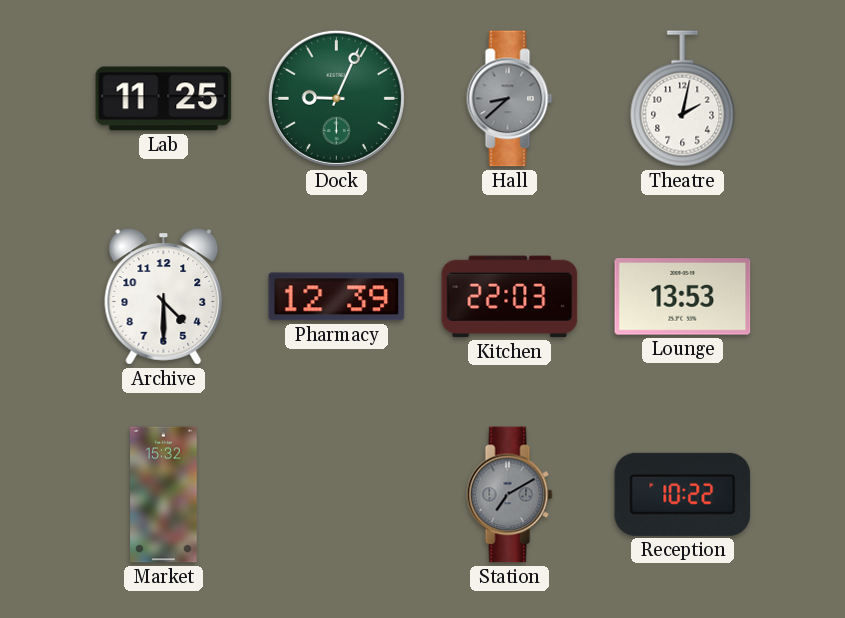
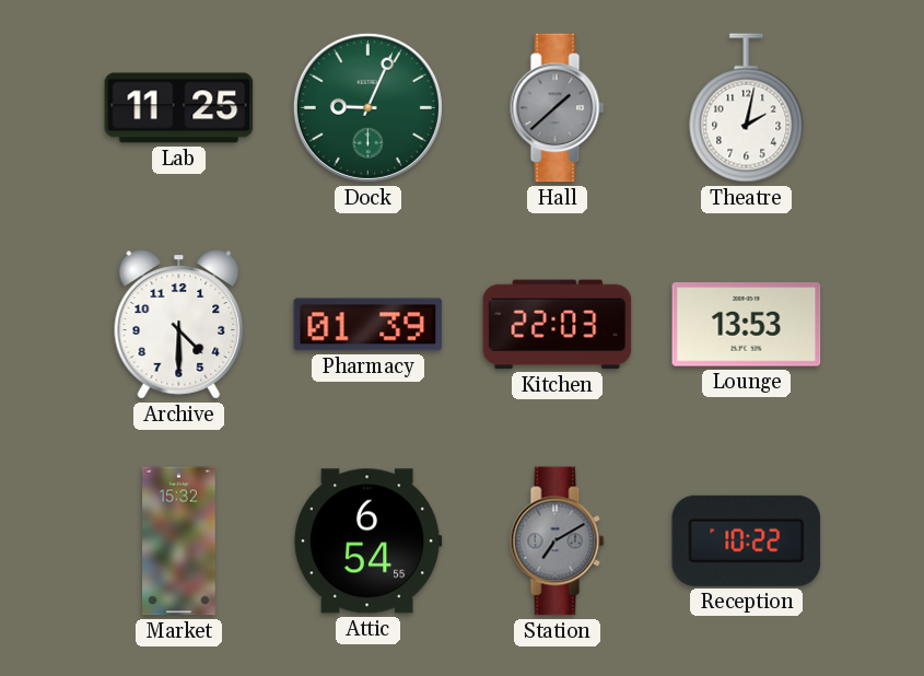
Hall: 8:38 -> 1:38
Pharmacy: 12:39 -> 01:39
Attic: none -> 6:54
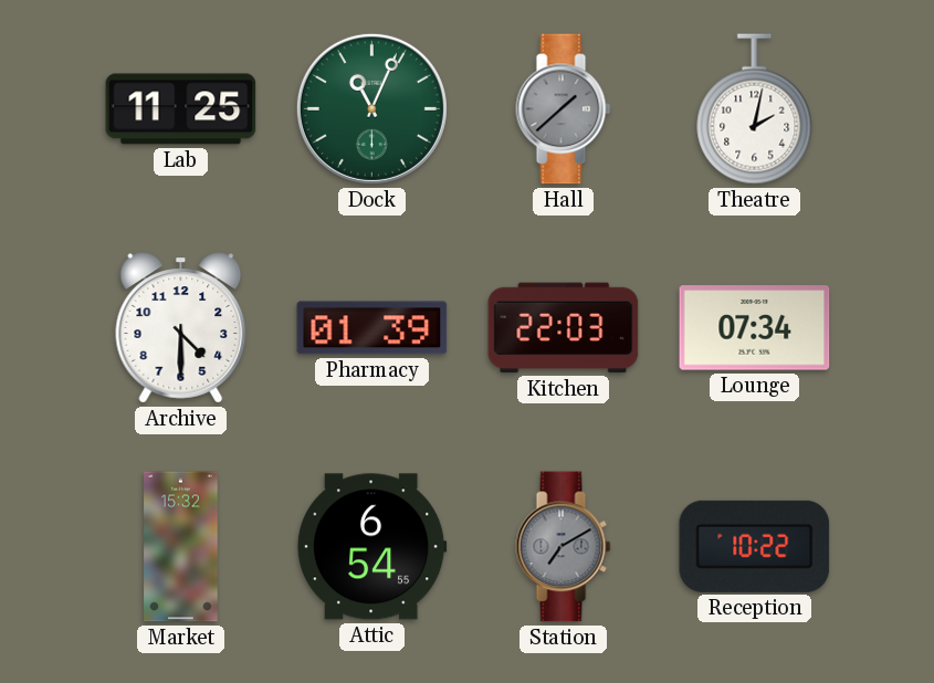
Dock: 9:04 -> 11:04
Lounge: 13:53 -> 07:34
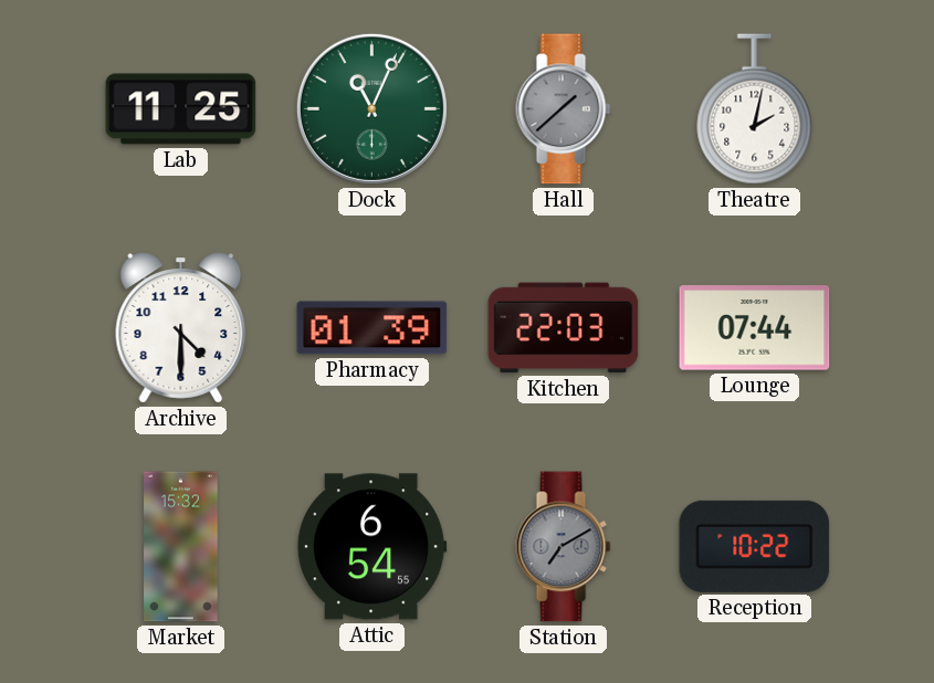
Lounge: 07:34 -> 07:44
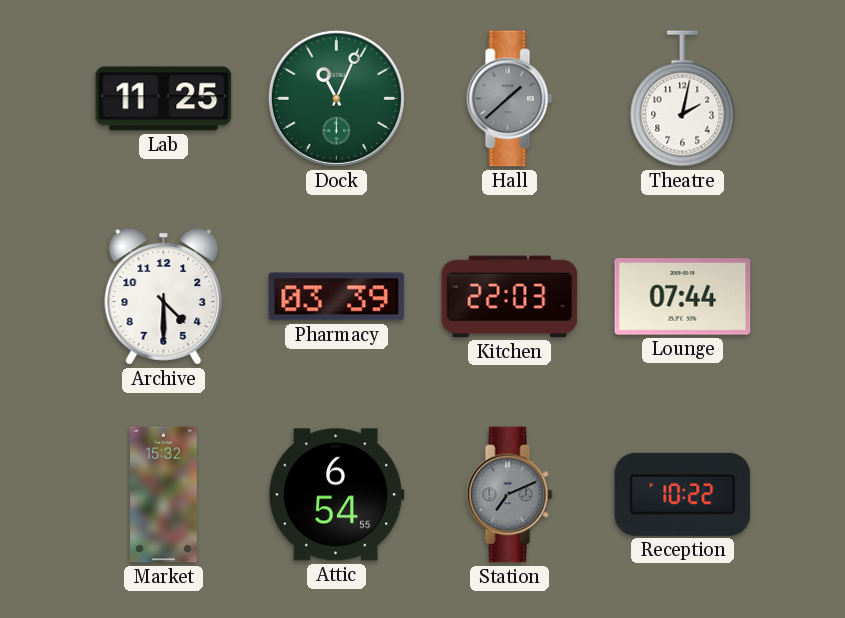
Pharmacy: 01:39 -> 03:39
Station: 7:10 -> 7:11
